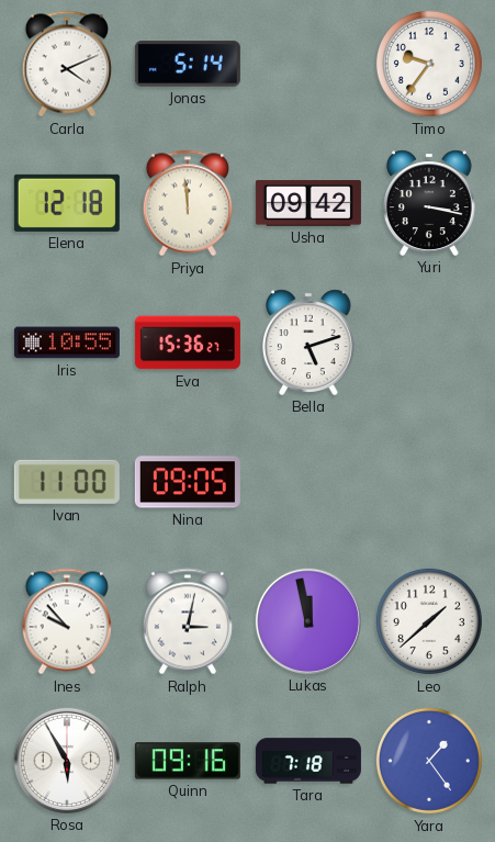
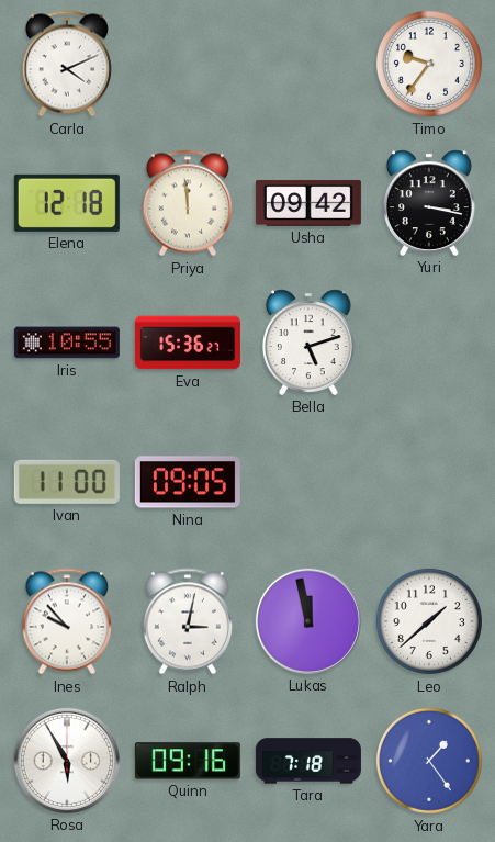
Jonas: 5:14 -> none
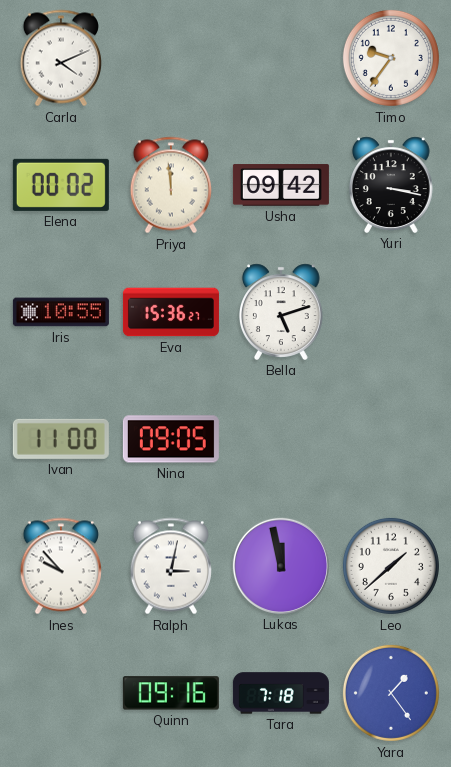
Elena: 12:18 -> 00:02
Rosa: 5:55 -> none
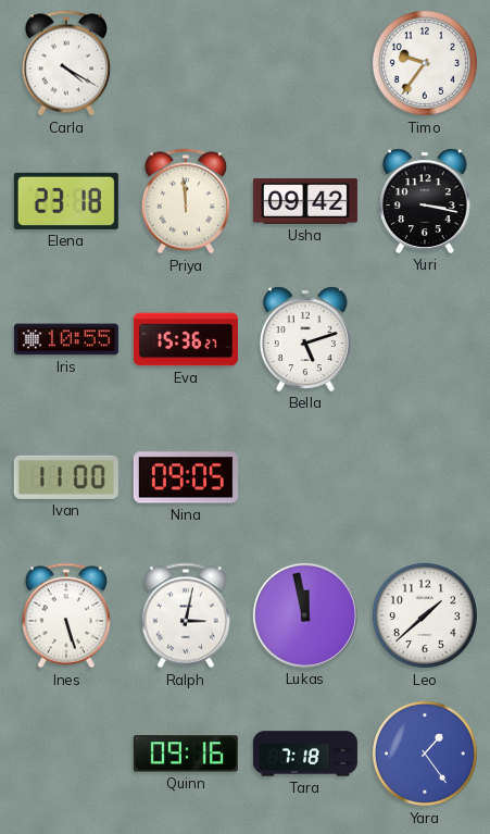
Carla: 4:11 -> 4:20
Elena: 00:02 -> 23:18
Ines: 9:53 -> 5:27
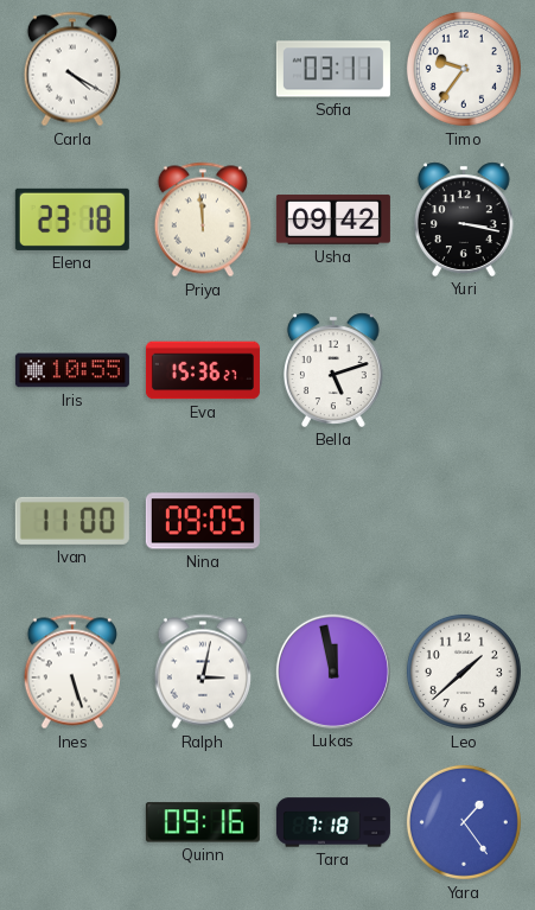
Sofia: none -> 03:11
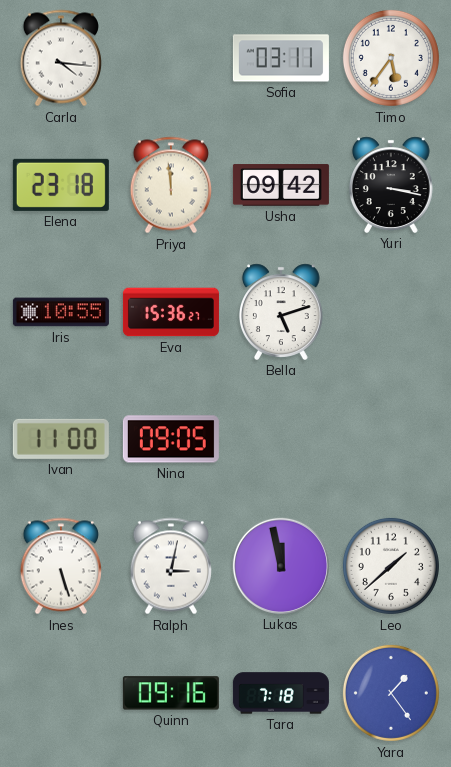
Carla: 4:20 -> 4:16
Timo: 9:36 -> 5:36
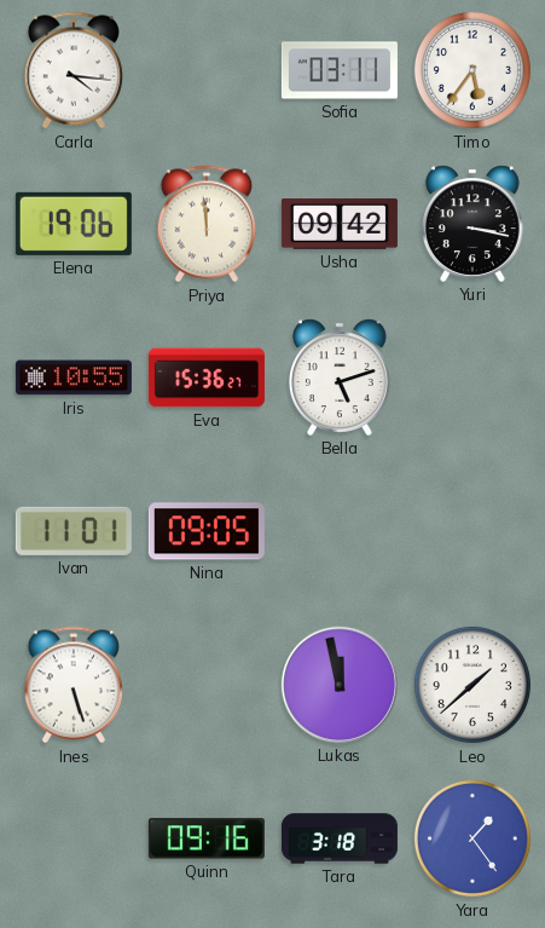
Elena: 23:18 -> 19:06
Ivan: 11:00 -> 11:01
Ralph: 3:02 -> none
Tara: 7:18 -> 3:18
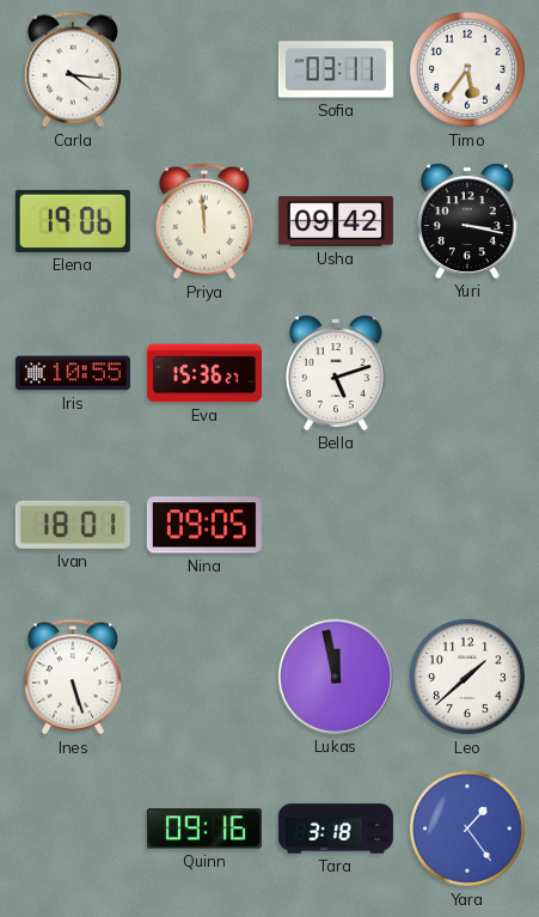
Ivan: 11:01 -> 18:01
